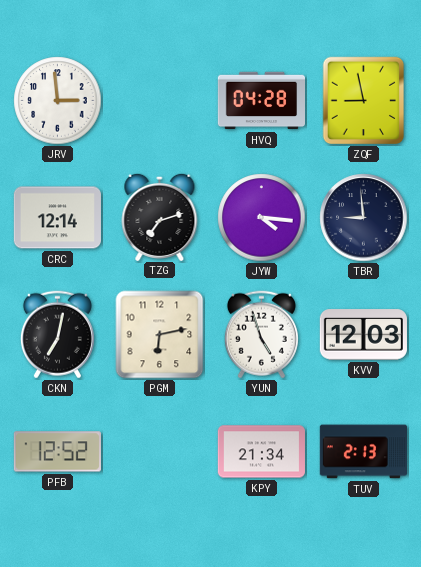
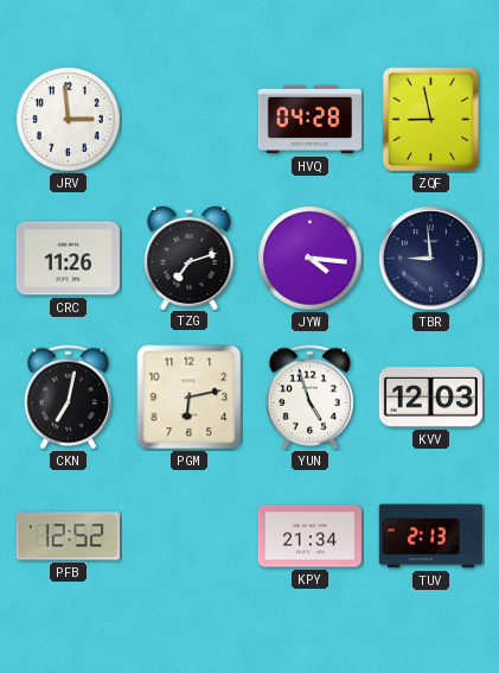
CRC: 12:14 -> 11:26
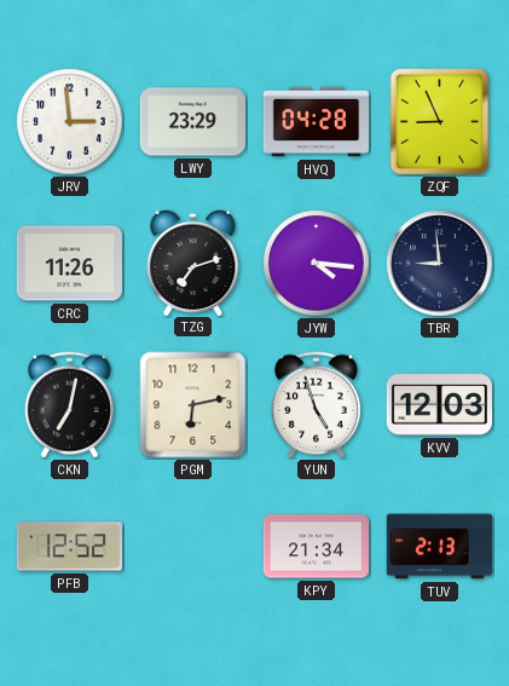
LWY: none -> 23:29
ZQF: 8:58 -> 8:56
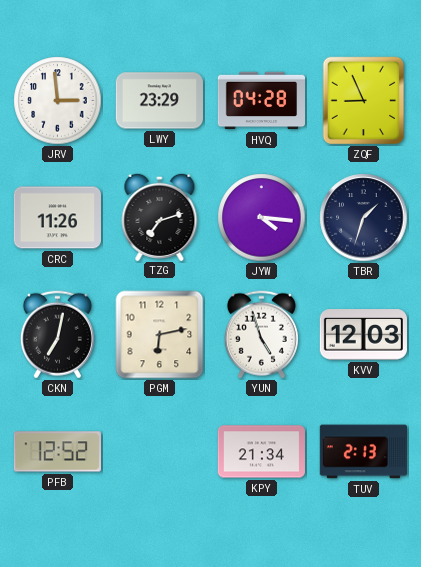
TBR: 8:59 -> 1:33
